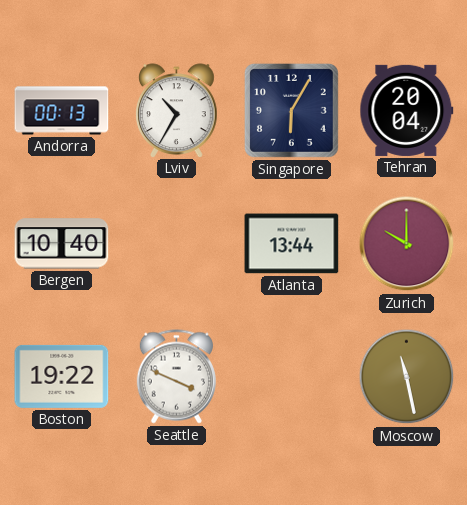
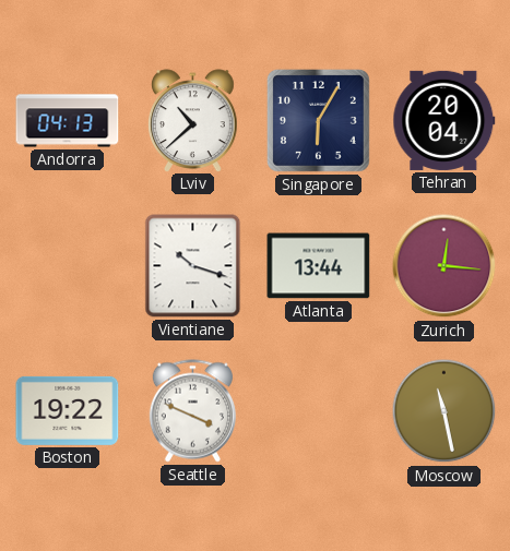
Andorra: 00:13 -> 04:13
Lviv: 10:35 -> 10:38
Bergen: 10:40 -> none
Vientiane: none -> 10:18
Zurich: 10:00 -> 12:16
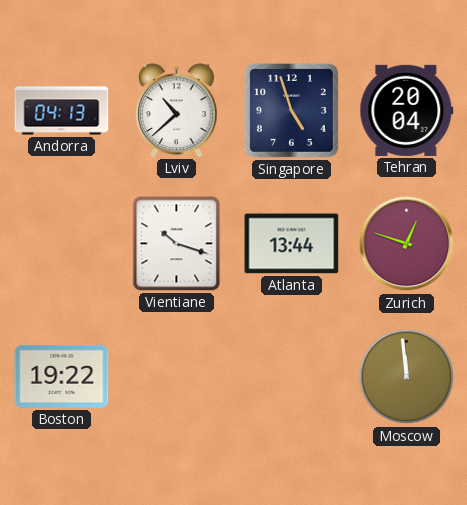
Singapore: 6:05 -> 4:57
Zurich: 12:16 -> 12:48
Seattle: 3:49 -> none
Moscow: 11:28 -> 11:59
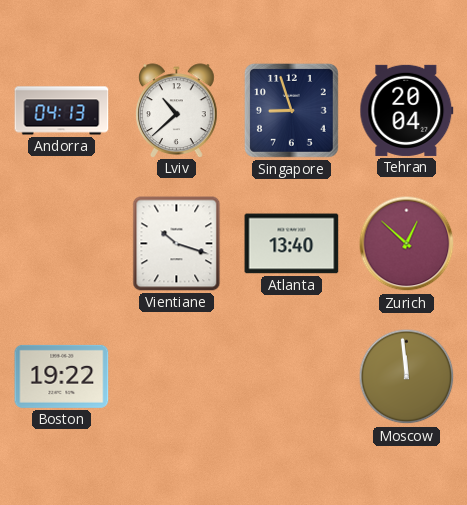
Singapore: 4:57 -> 8:57
Atlanta: 13:44 -> 13:40
Zurich: 12:48 -> 12:52
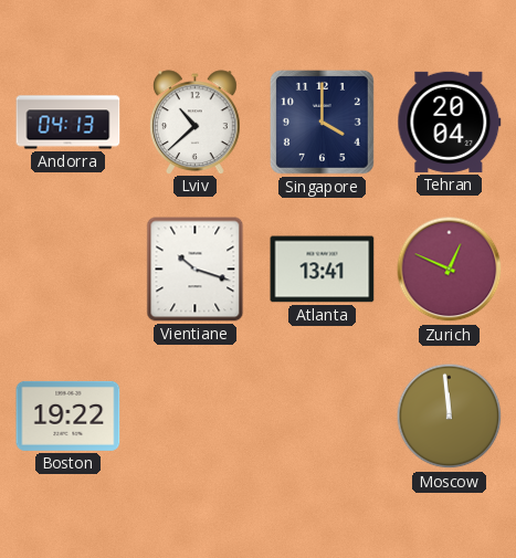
Singapore: 8:57 -> 4:00
Atlanta: 13:40 -> 13:41
Zurich: 12:52 -> 12:49
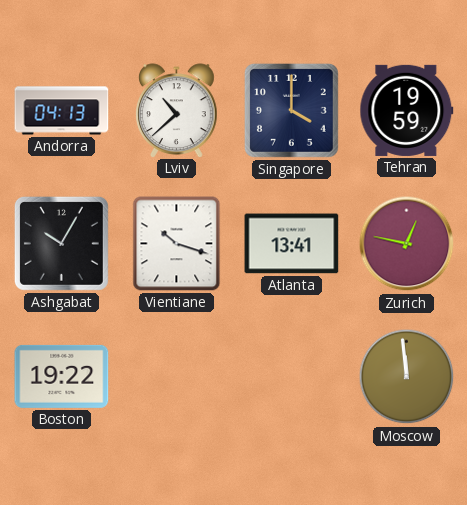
Tehran: 20:04 -> 19:59
Ashgabat: none -> 10:05
Zurich: 12:49 -> 12:47
